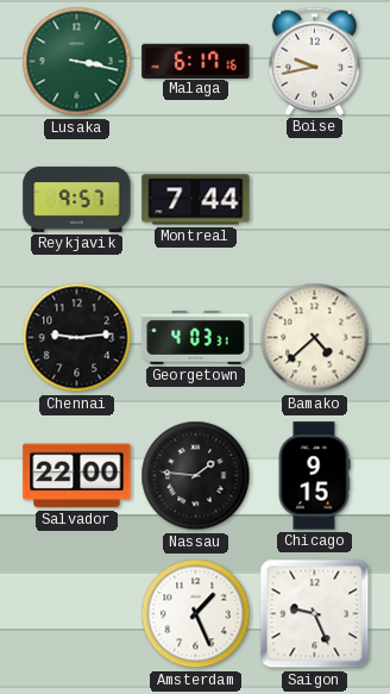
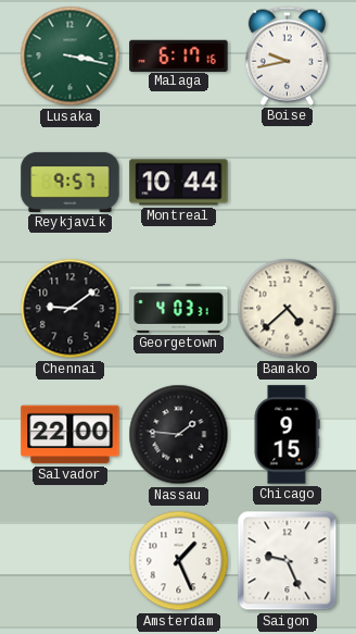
Montreal: 7:44 -> 10:44
Chennai: 9:14 -> 9:09
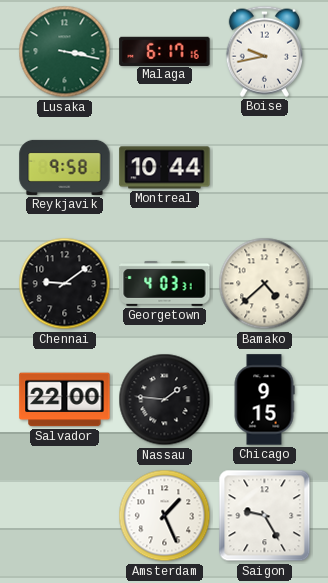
Reykjavik: 9:57 -> 9:58
Saigon: 9:26 -> 9:25
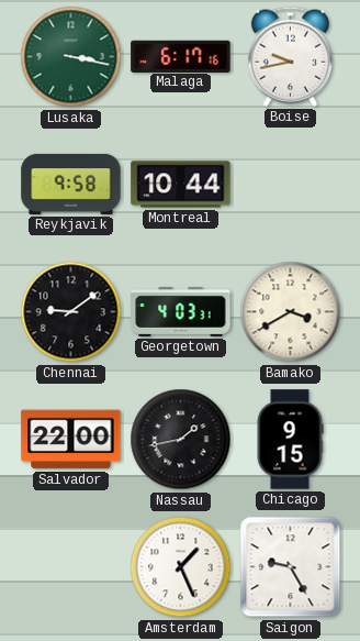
Bamako: 4:38 -> 3:40
Nassau: 1:46 -> 1:43
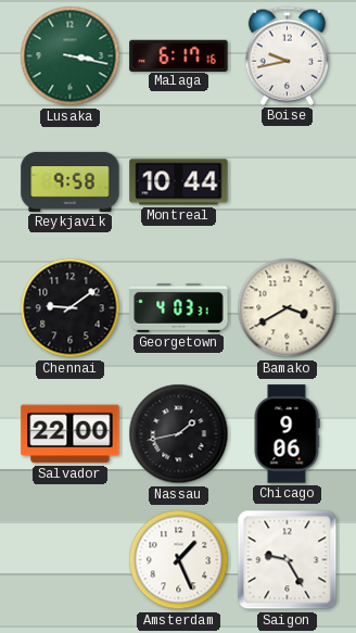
Chicago: 9:15 -> 9:06
